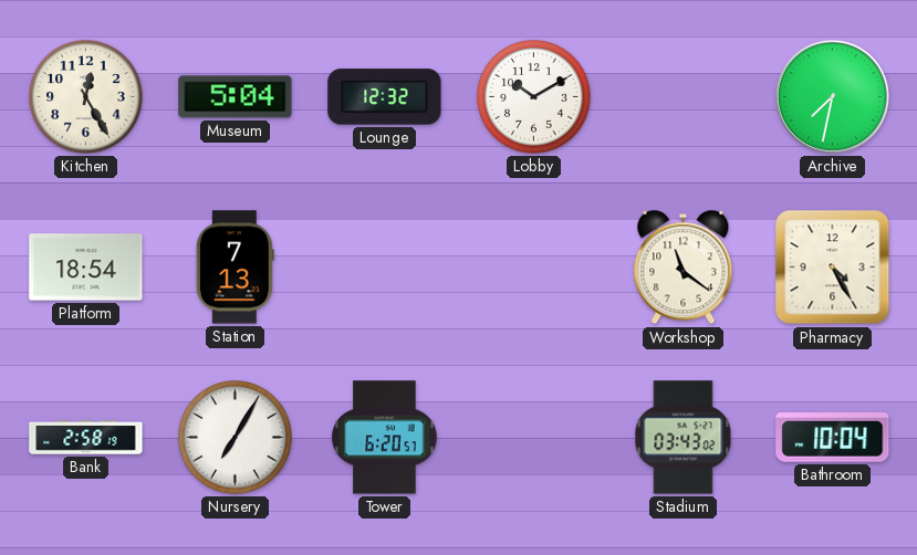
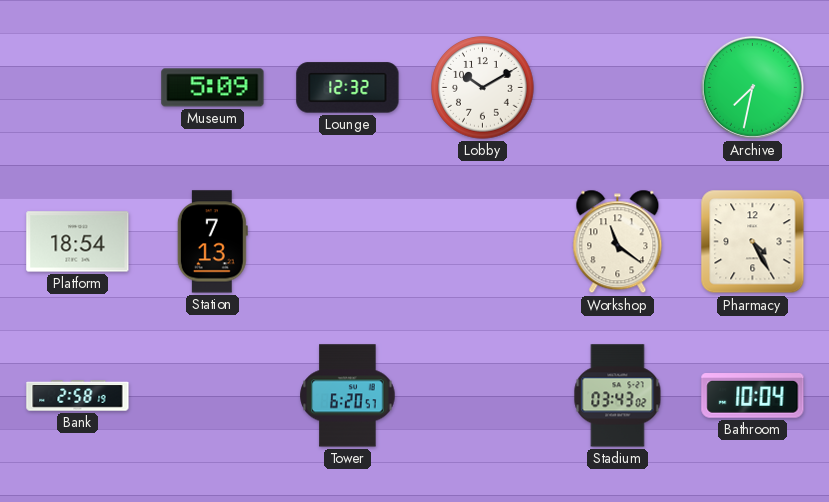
Kitchen: 12:25 -> none
Museum: 5:04 -> 5:09
Nursery: 7:05 -> none
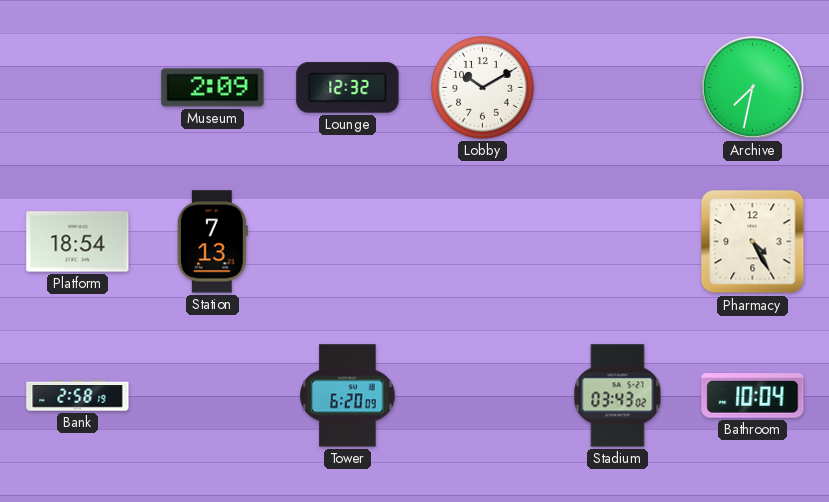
Museum: 5:09 -> 2:09
Workshop: 11:21 -> none
Tower: 6:20:57 -> 6:20:09
